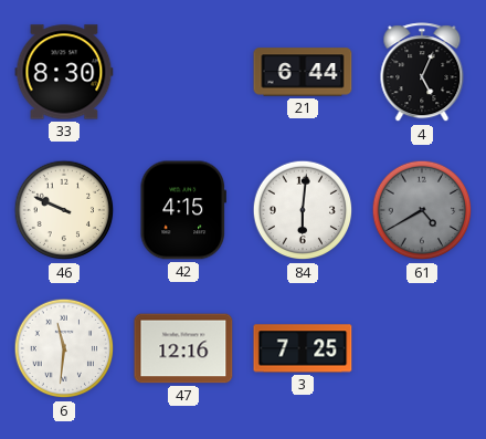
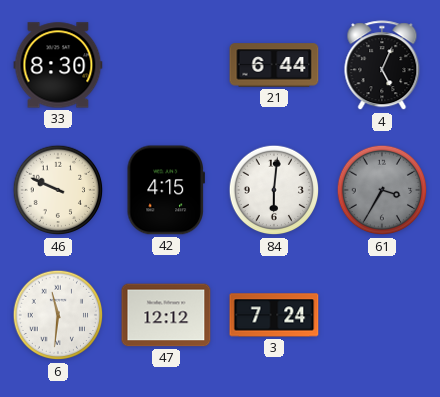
61: 4:40 -> 3:35
47: 12:16 -> 12:12
3: 7:25 -> 7:24
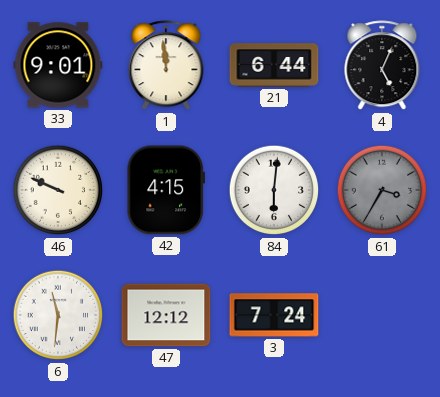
33: 8:30 -> 9:01
1: none -> 11:59
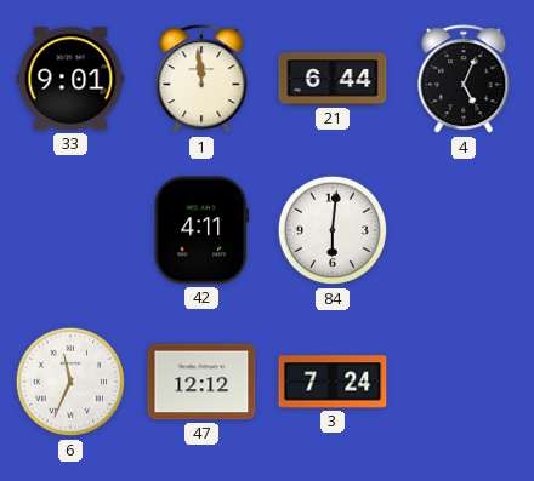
46: 9:49 -> none
42: 4:15 -> 4:11
61: 3:35 -> none
6: 11:31 -> 11:34
